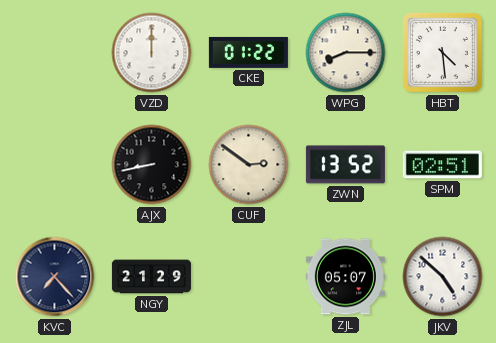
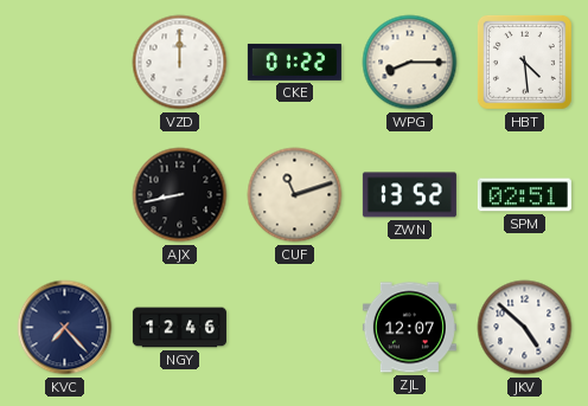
CUF: 2:51 -> 11:12
NGY: 21:29 -> 12:46
ZJL: 05:07 -> 12:07
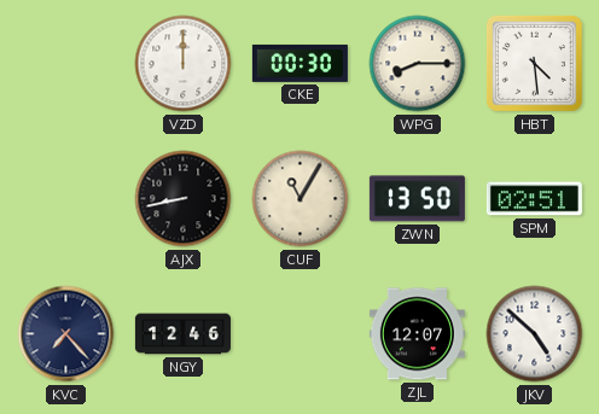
CKE: 01:22 -> 00:30
CUF: 11:12 -> 11:05
ZWN: 13:52 -> 13:50
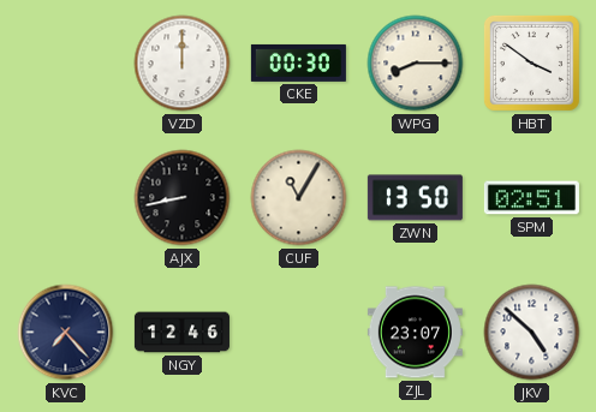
HBT: 4:29 -> 3:51
ZJL: 12:07 -> 23:07
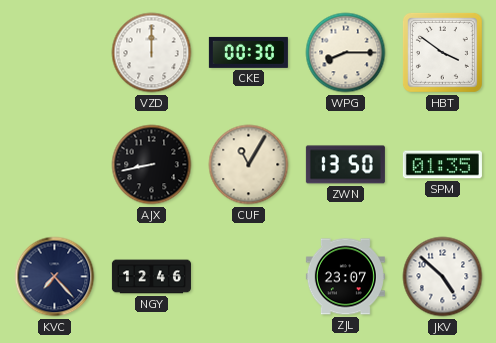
SPM: 02:51 -> 01:35
